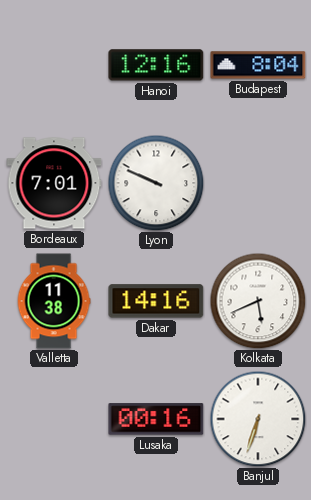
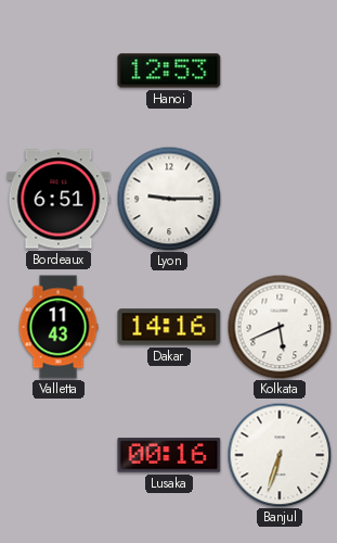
Hanoi: 12:16 -> 12:53
Budapest: 8:04 -> none
Bordeaux: 7:01 -> 6:51
Lyon: 9:49 -> 9:15
Valletta: 11:38 -> 11:43
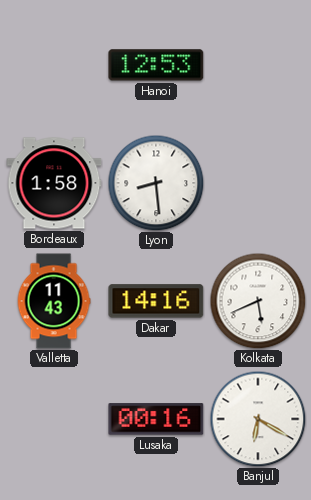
Bordeaux: 6:51 -> 1:58
Lyon: 9:15 -> 8:29
Banjul: 6:33 -> 6:20
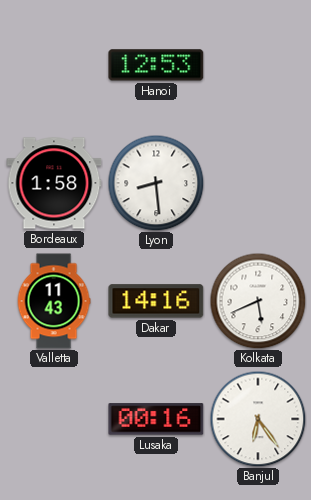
Banjul: 6:20 -> 6:24
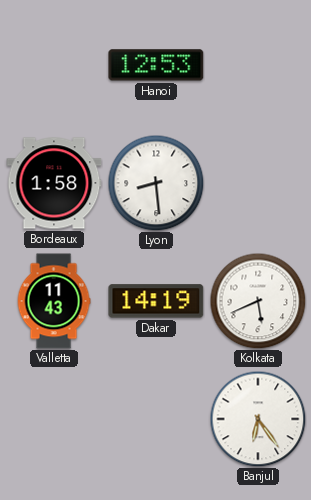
Dakar: 14:16 -> 14:19
Lusaka: 00:16 -> none
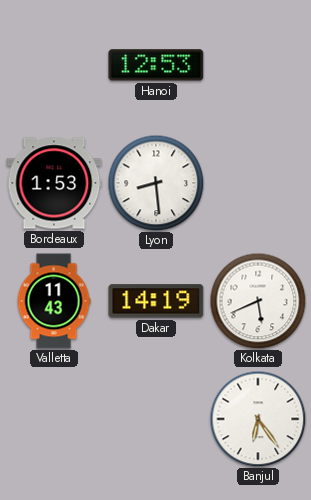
Bordeaux: 1:58 -> 1:53
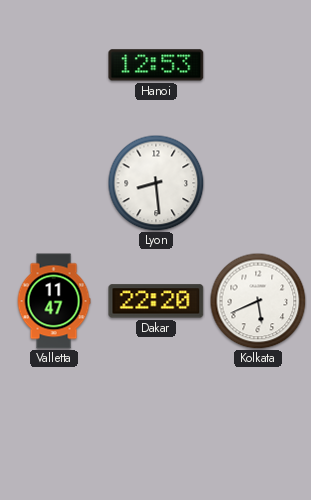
Bordeaux: 1:53 -> none
Valletta: 11:43 -> 11:47
Dakar: 14:19 -> 22:20
Banjul: 6:24 -> none
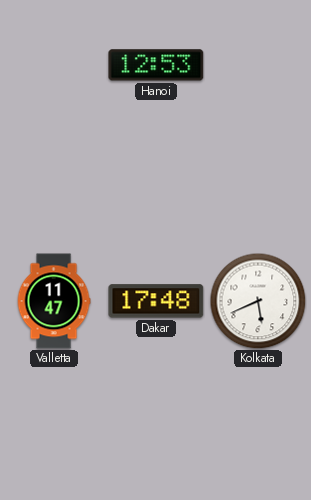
Lyon: 8:29 -> none
Dakar: 22:20 -> 17:48
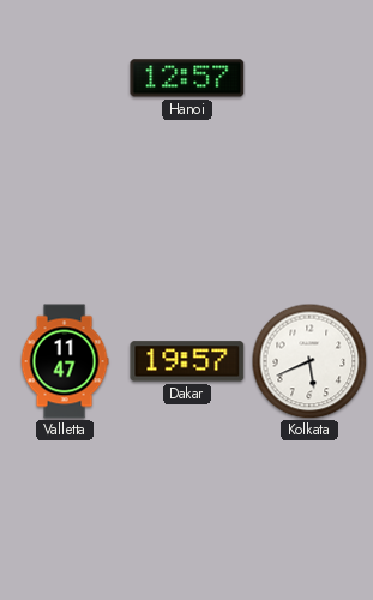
Hanoi: 12:53 -> 12:57
Dakar: 17:48 -> 19:57
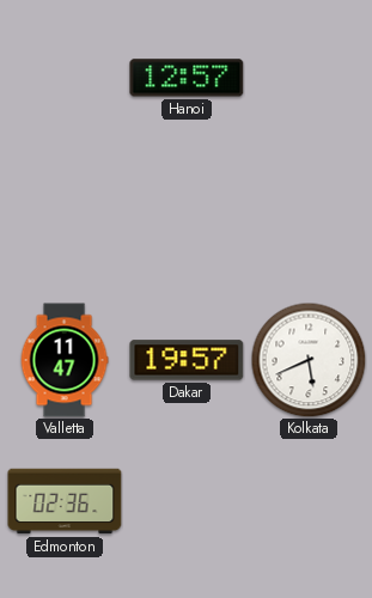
Edmonton: none -> 02:36
